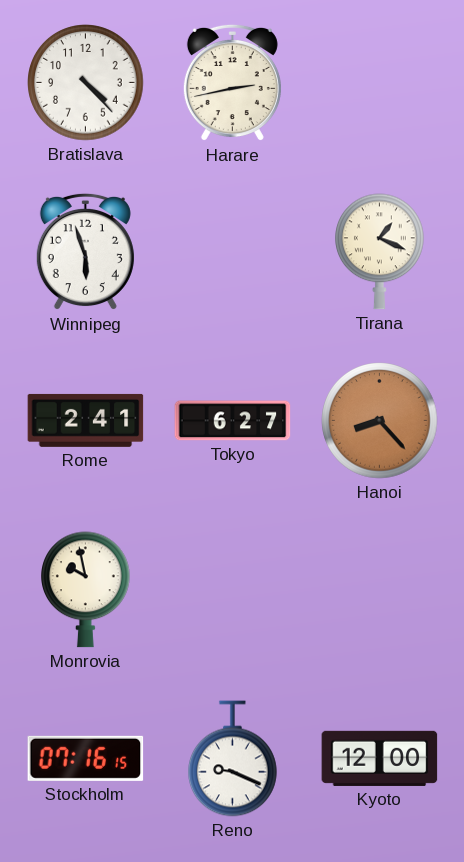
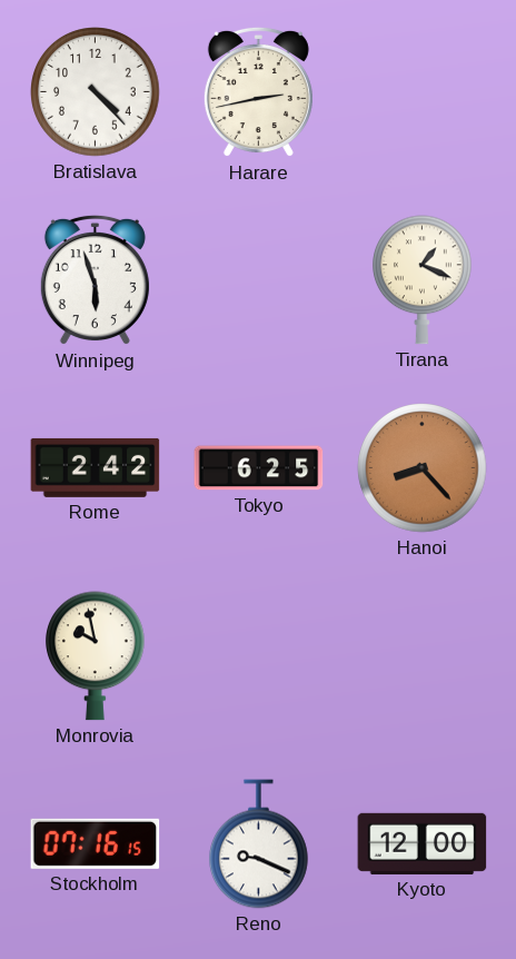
Rome: 2:41 -> 2:42
Tokyo: 6:27 -> 6:25
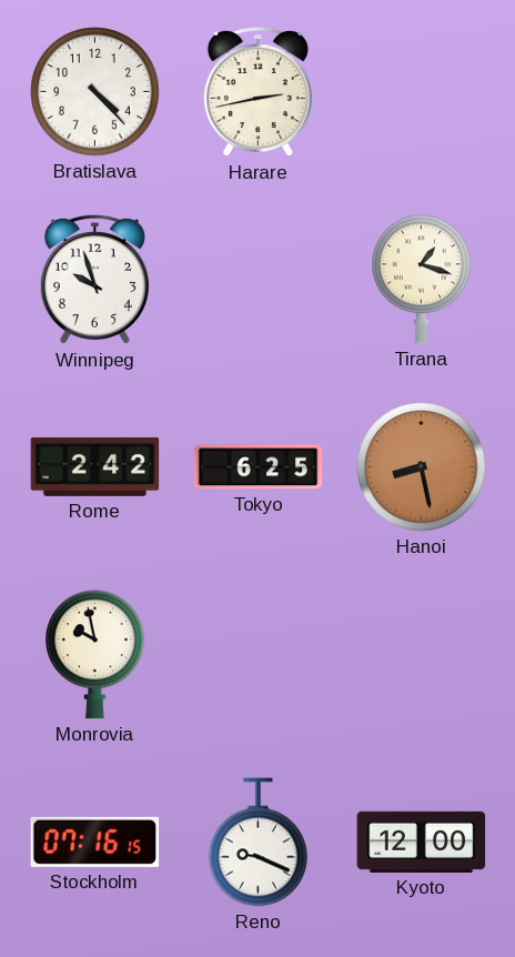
Winnipeg: 5:57 -> 9:57
Tirana: 1:19 -> 1:18
Hanoi: 8:23 -> 8:28
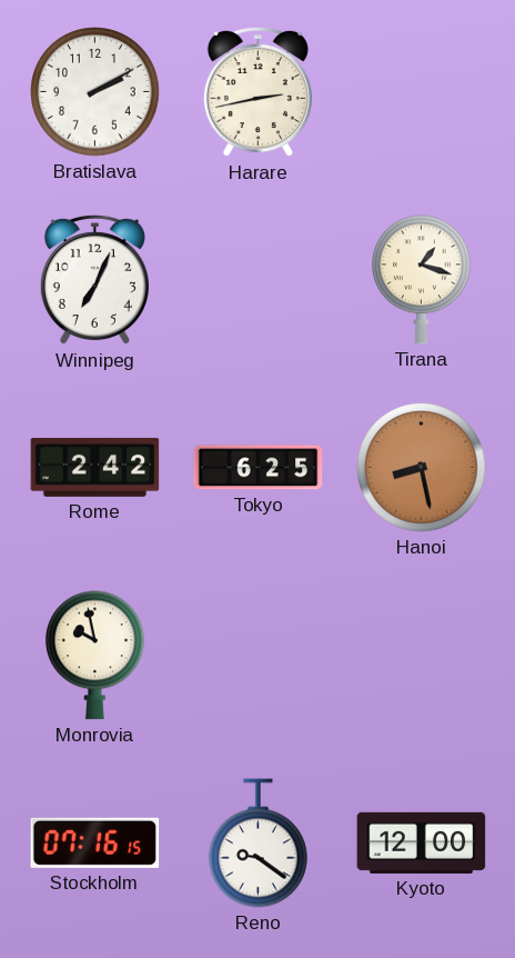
Bratislava: 4:23 -> 2:10
Winnipeg: 9:57 -> 7:04
Reno: 9:19 -> 9:21
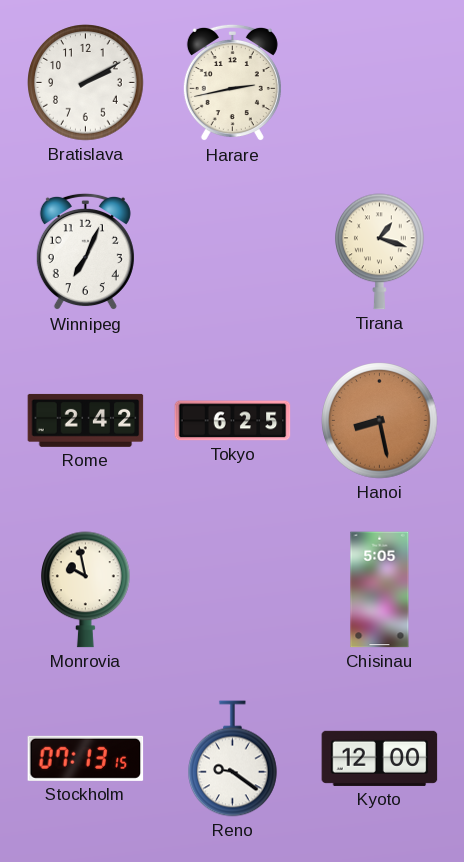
Chisinau: none -> 5:05
Stockholm: 07:16 -> 07:13
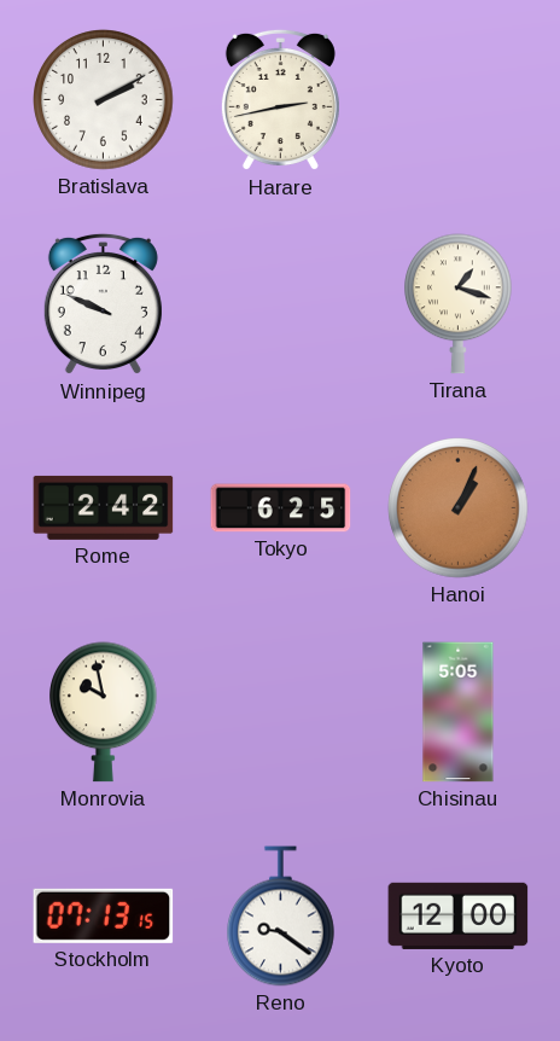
Winnipeg: 7:04 -> 9:49
Hanoi: 8:28 -> 1:04
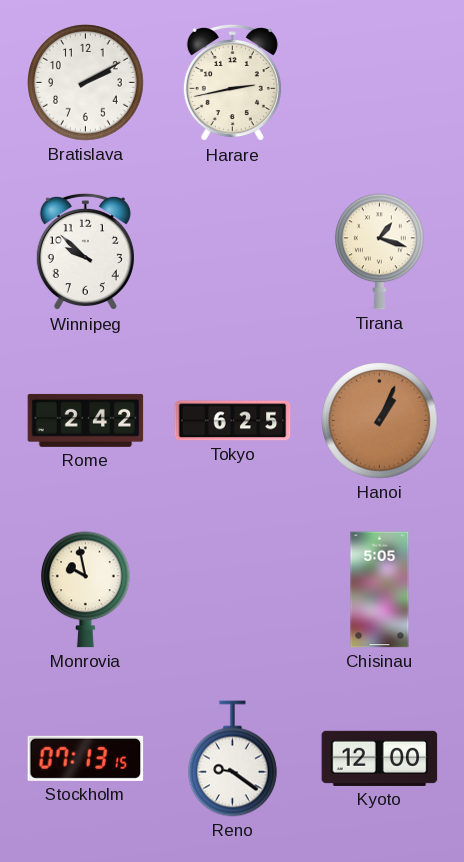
Winnipeg: 9:49 -> 9:52
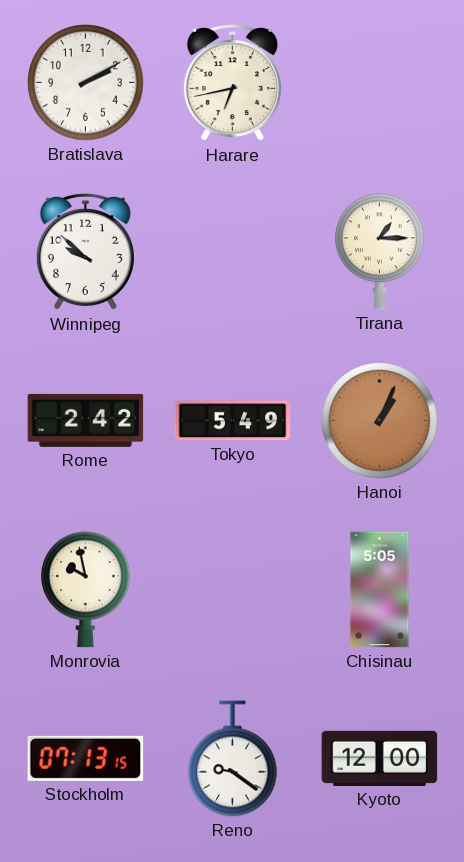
Harare: 2:43 -> 6:43
Tirana: 1:18 -> 1:15
Tokyo: 6:25 -> 5:49
